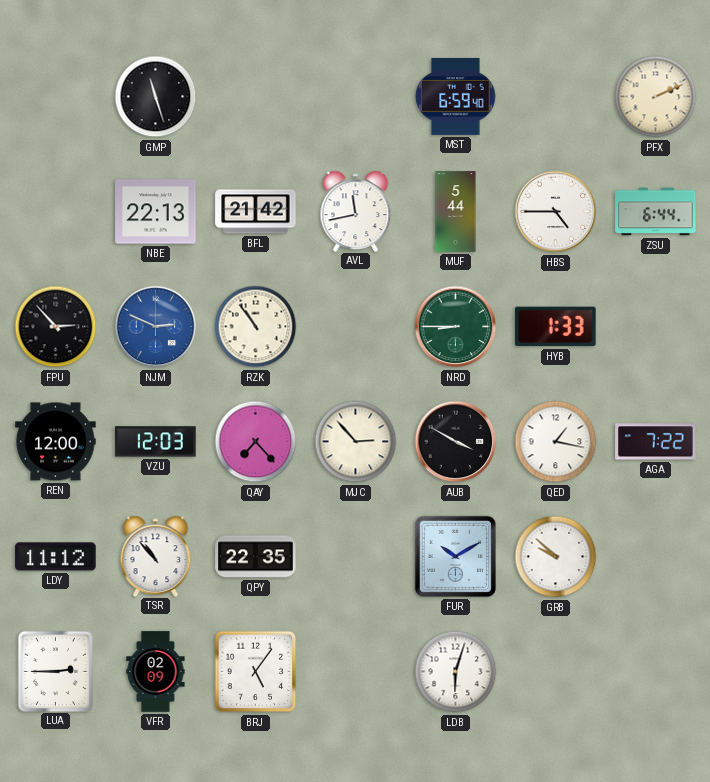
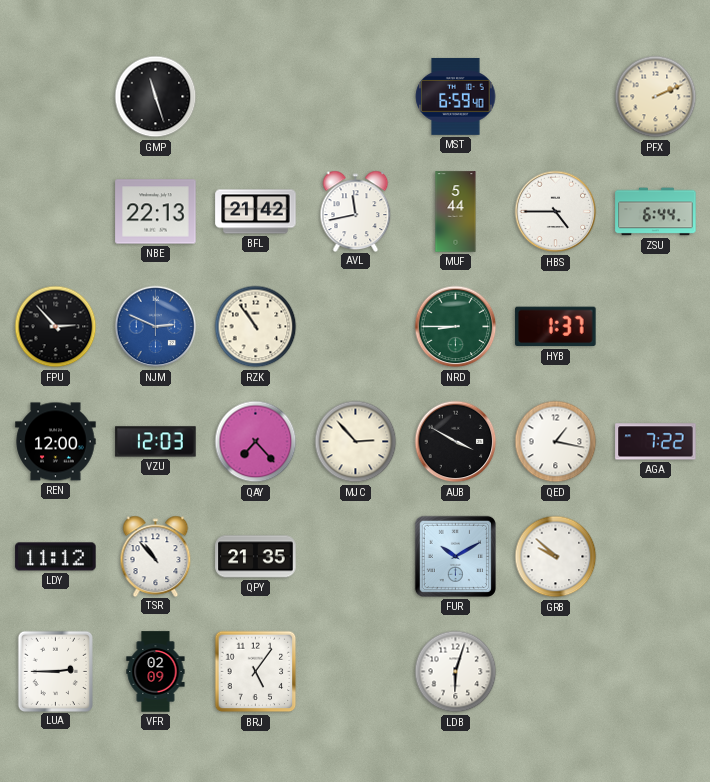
HYB: 1:33 -> 1:37
QPY: 22:35 -> 21:35
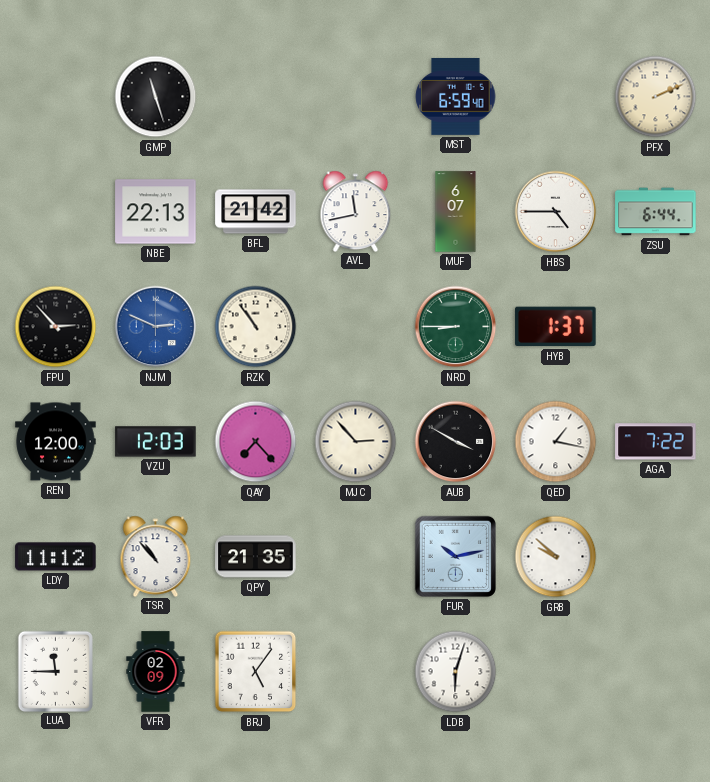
MUF: 5:44 -> 6:07
FUR: 10:10 -> 10:13
LUA: 2:45 -> 11:45
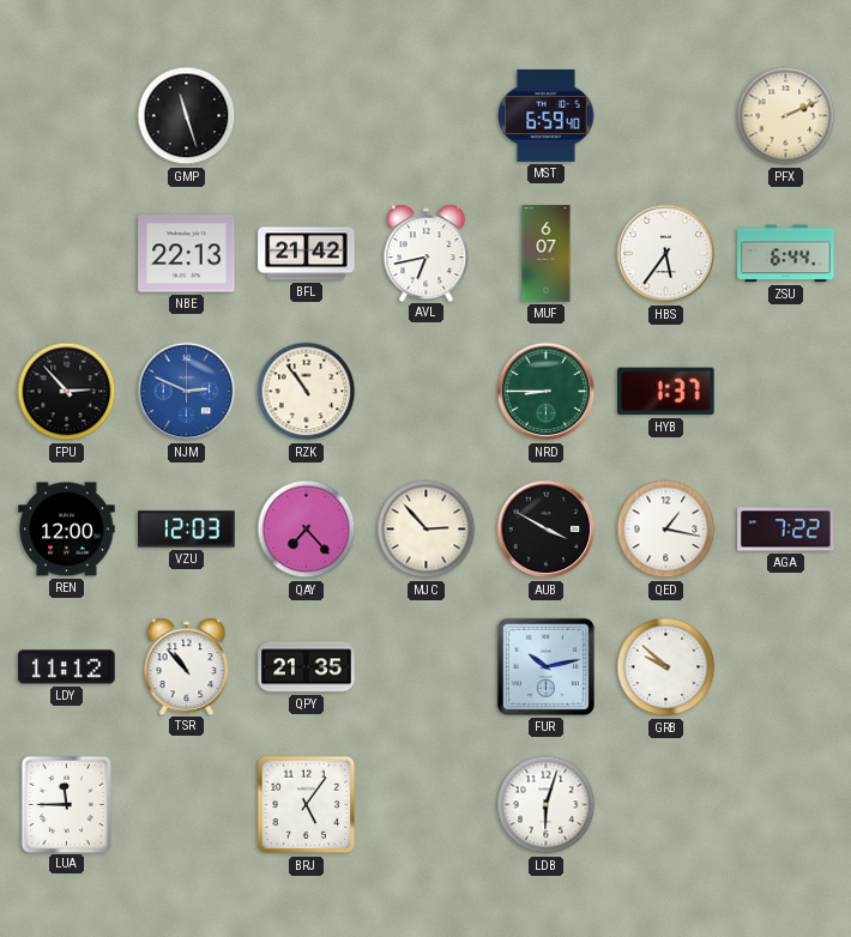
AVL: 11:43 -> 6:43
HBS: 4:45 -> 5:36
VFR: 02:09 -> none
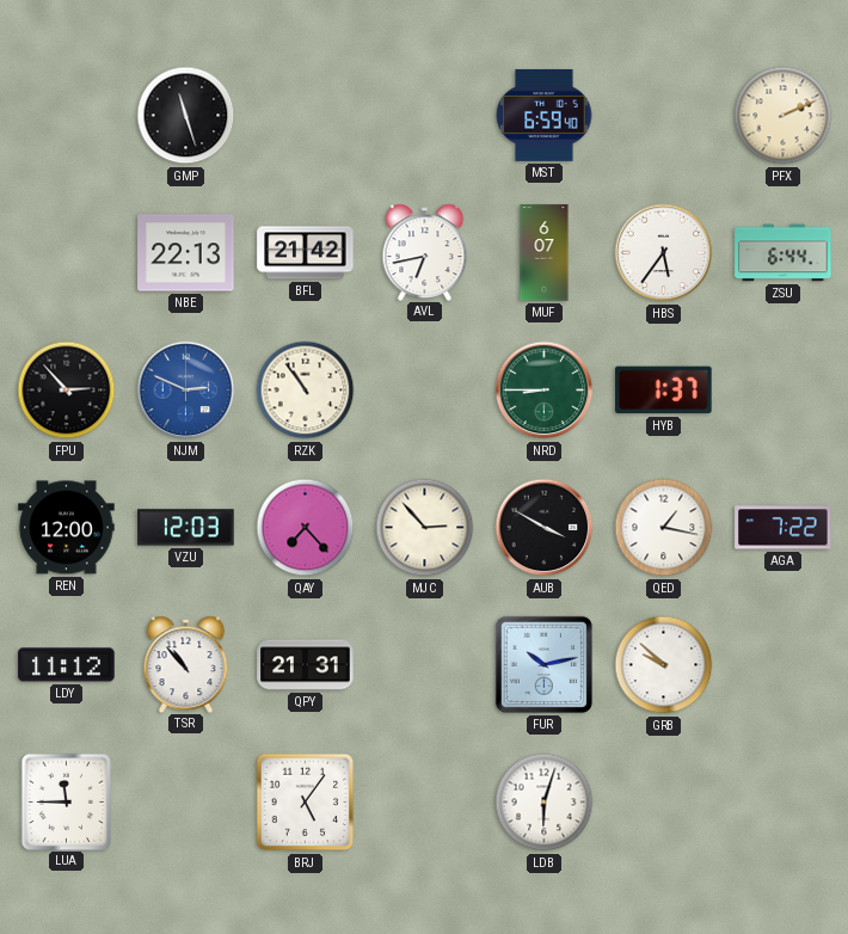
QPY: 21:35 -> 21:31
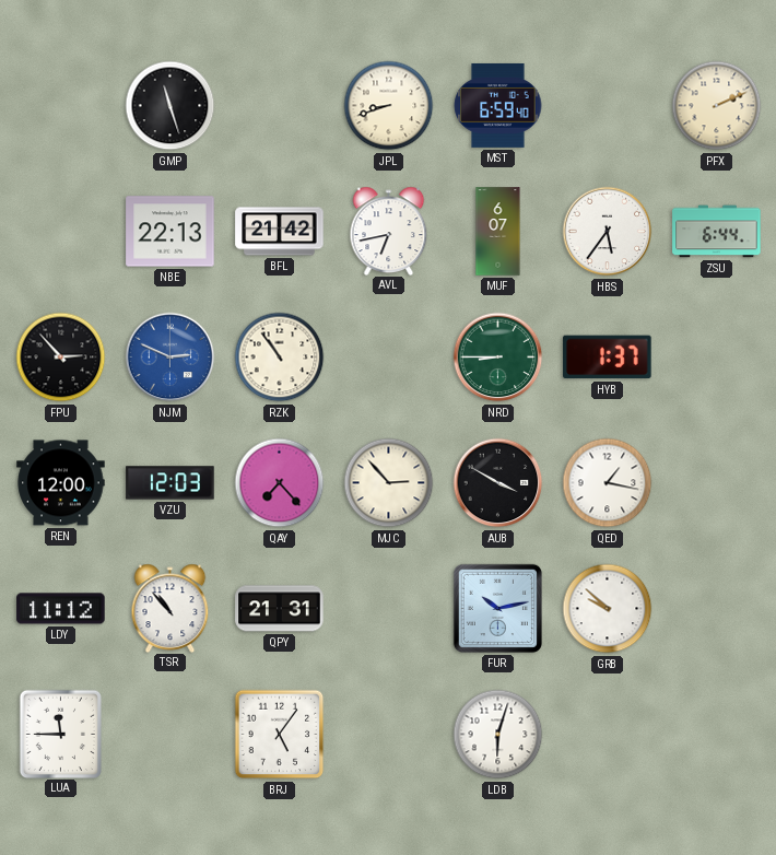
JPL: none -> 8:42
AGA: 7:22 -> none
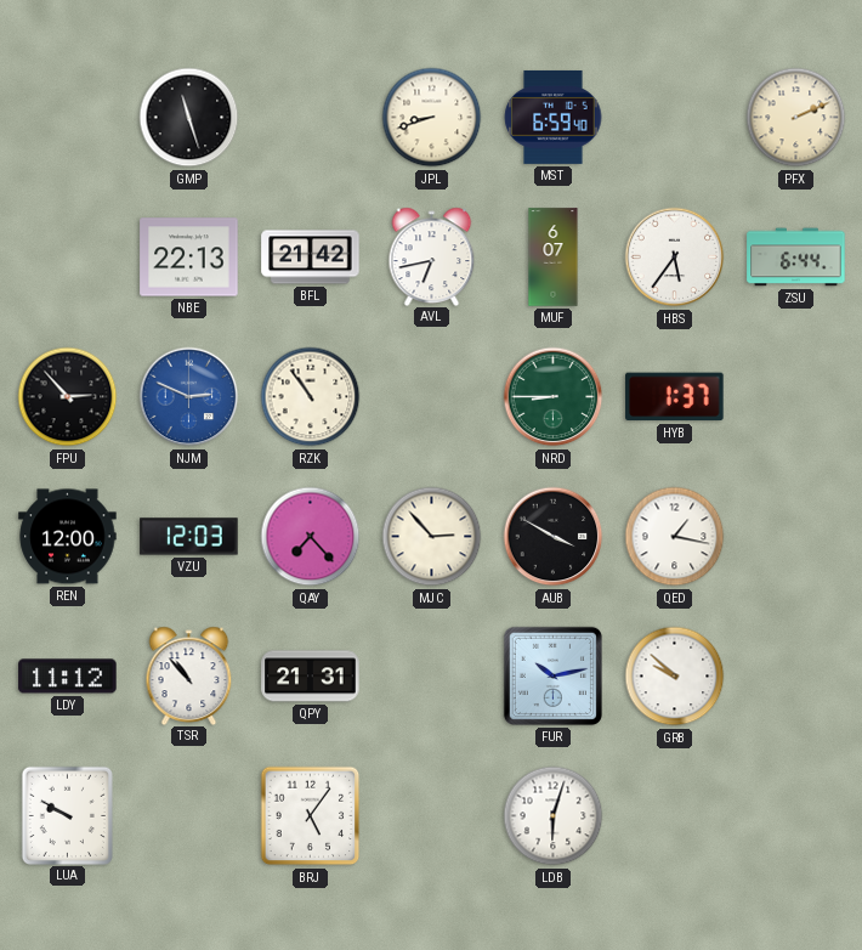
LUA: 11:45 -> 9:50
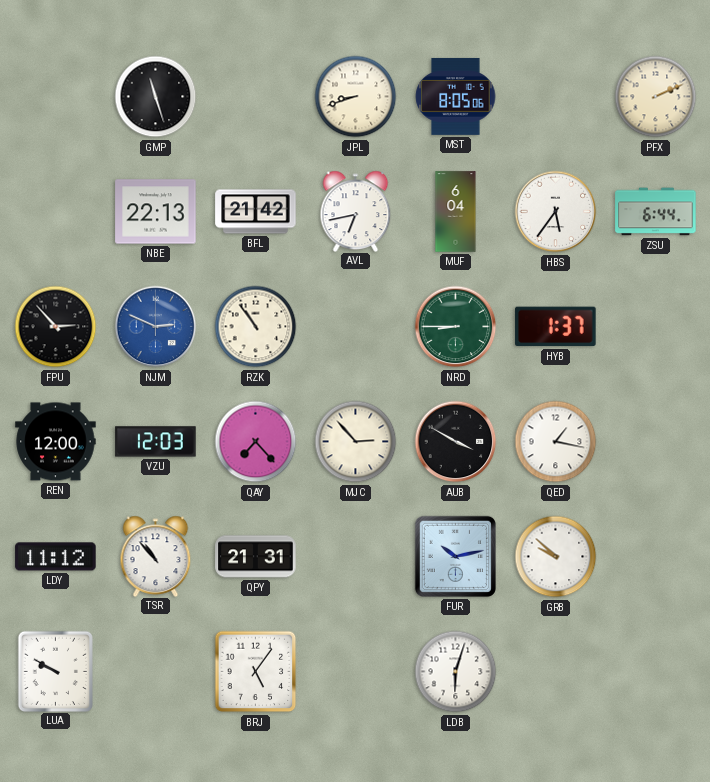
MST: 6:59 -> 8:05
MUF: 6:07 -> 6:04
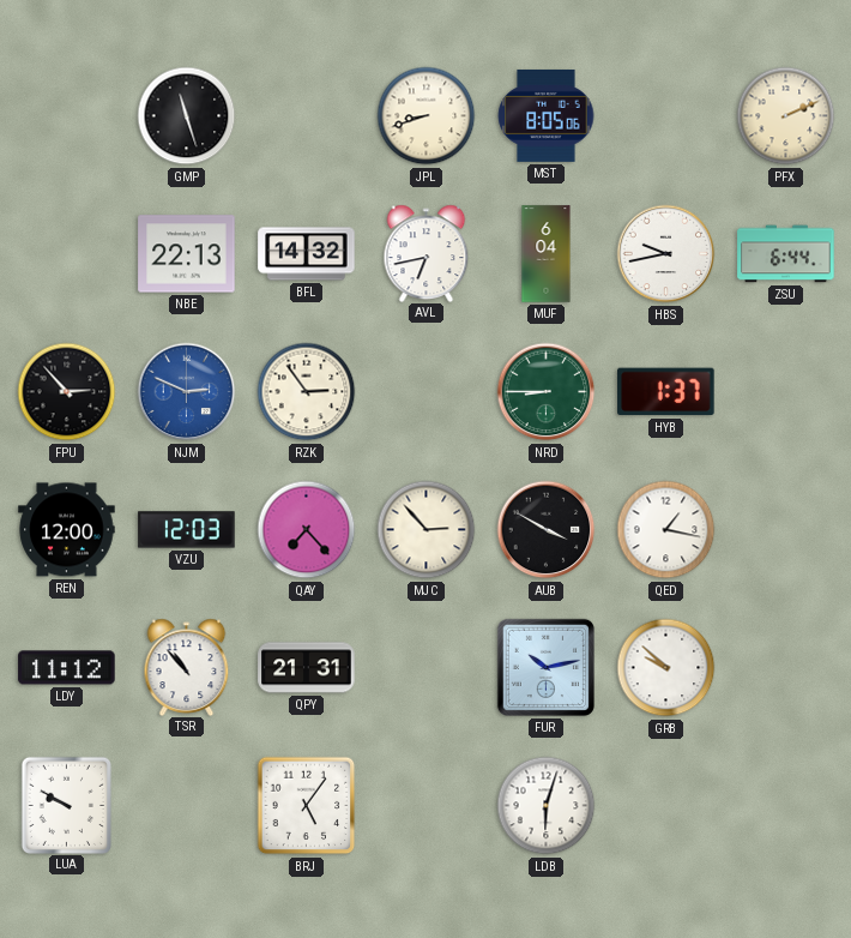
BFL: 21:42 -> 14:32
HBS: 5:36 -> 9:43
RZK: 10:54 -> 2:54
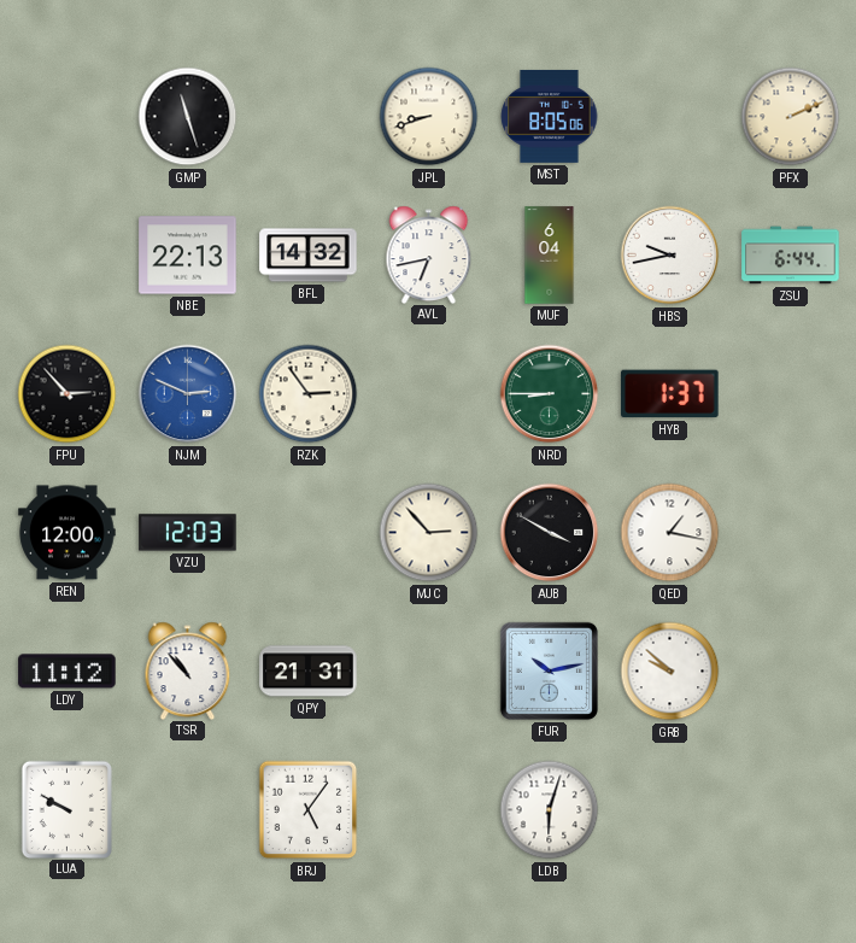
QAY: 7:23 -> none
